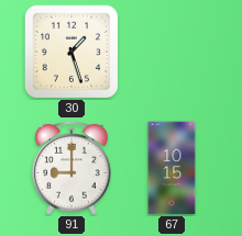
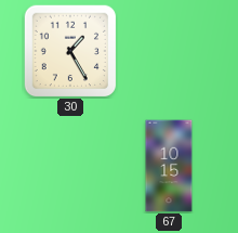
30: 1:27 -> 1:25
91: 9:00 -> none
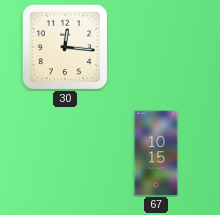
30: 1:25 -> 12:16
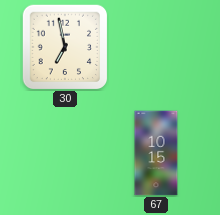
30: 12:16 -> 6:58
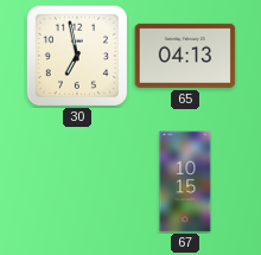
65: none -> 04:13
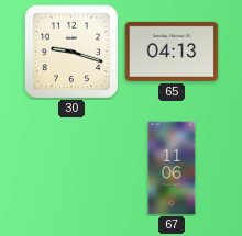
30: 6:58 -> 9:18
67: 10:15 -> 11:06
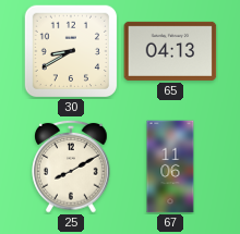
30: 9:18 -> 8:40
25: none -> 8:10
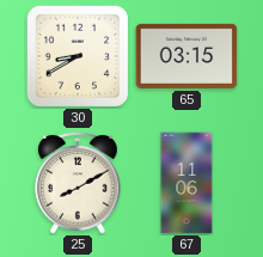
65: 04:13 -> 03:15
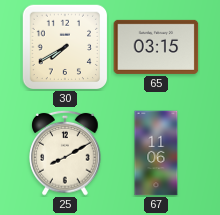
30: 8:40 -> 7:40
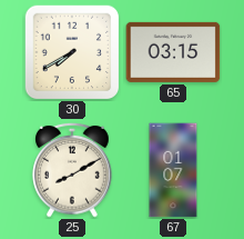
67: 11:06 -> 01:07
